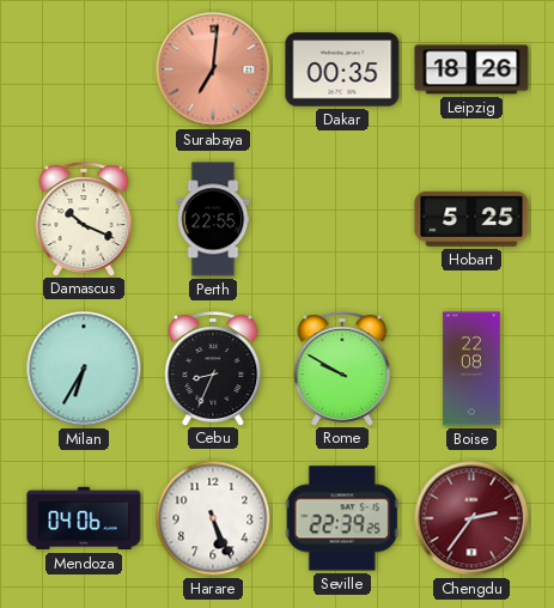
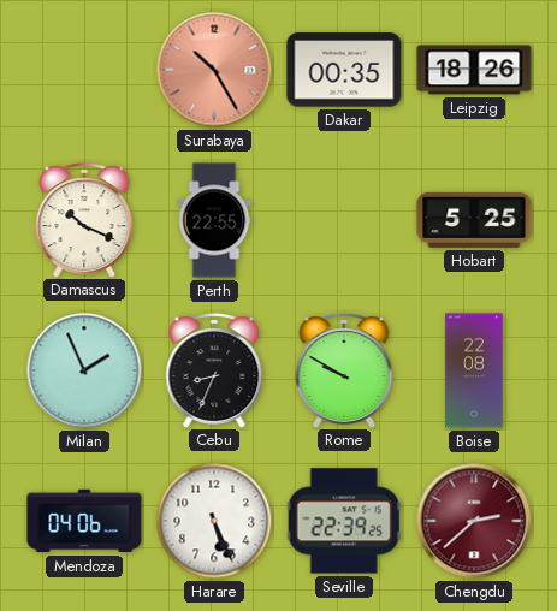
Surabaya: 7:01 -> 10:25
Milan: 6:35 -> 1:56
Chengdu: 2:36 -> 2:38
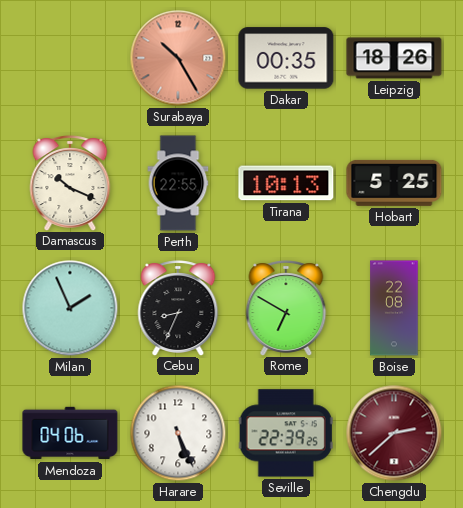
Tirana: none -> 10:13
Rome: 9:50 -> 6:50
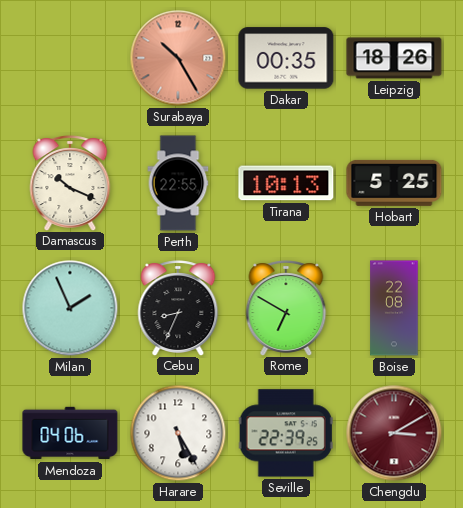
Harare: 5:26 -> 5:25
Chengdu: 2:38 -> 3:10
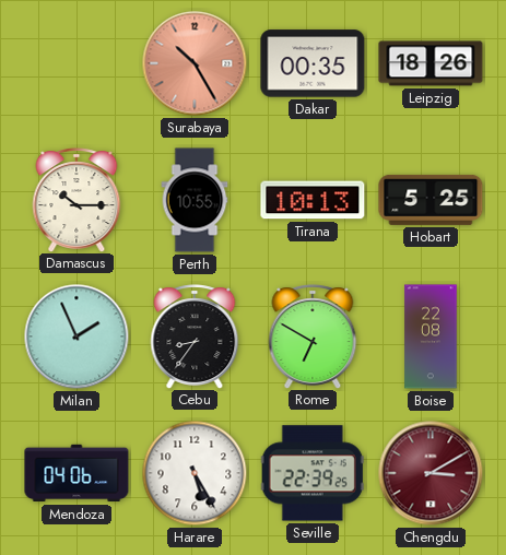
Damascus: 10:19 -> 10:15
Perth: 22:55 -> 10:55
Cebu: 8:34 -> 8:36
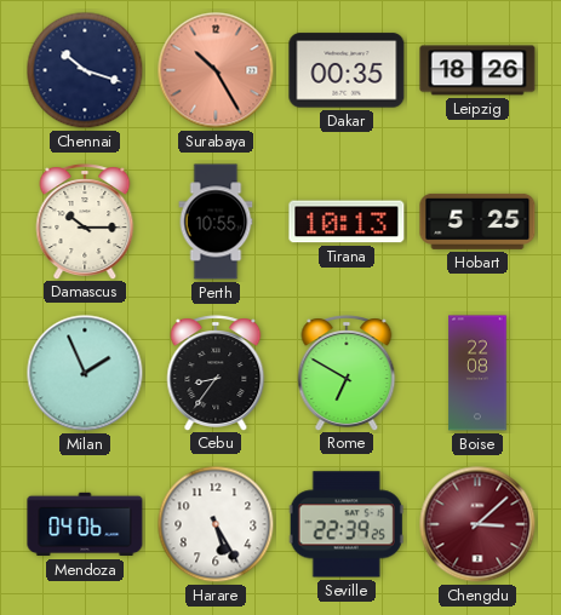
Chennai: none -> 10:18
Chengdu: 3:10 -> 3:08
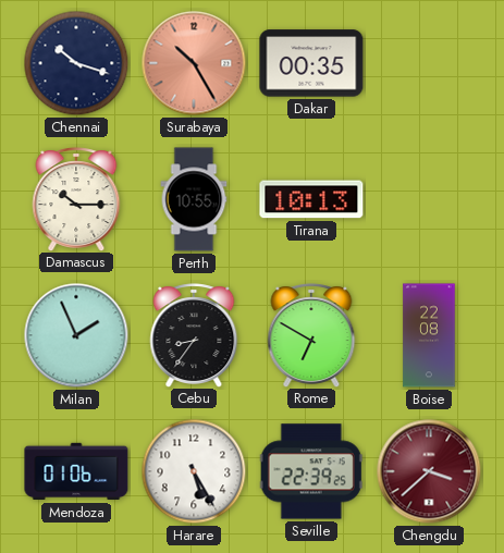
Leipzig: 18:26 -> none
Hobart: 5:25 -> none
Mendoza: 04:06 -> 01:06
Chengdu: 3:08 -> 3:38
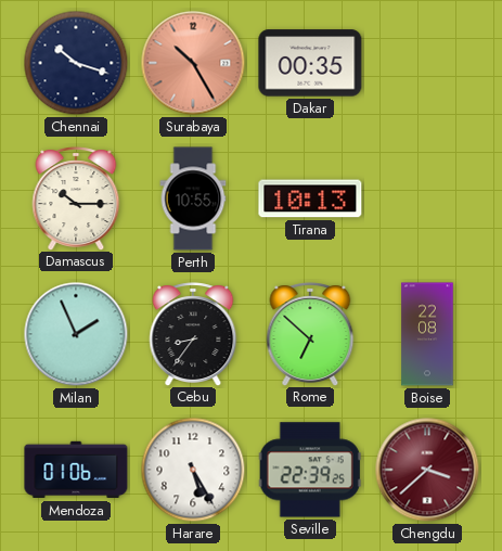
Rome: 6:50 -> 6:52
